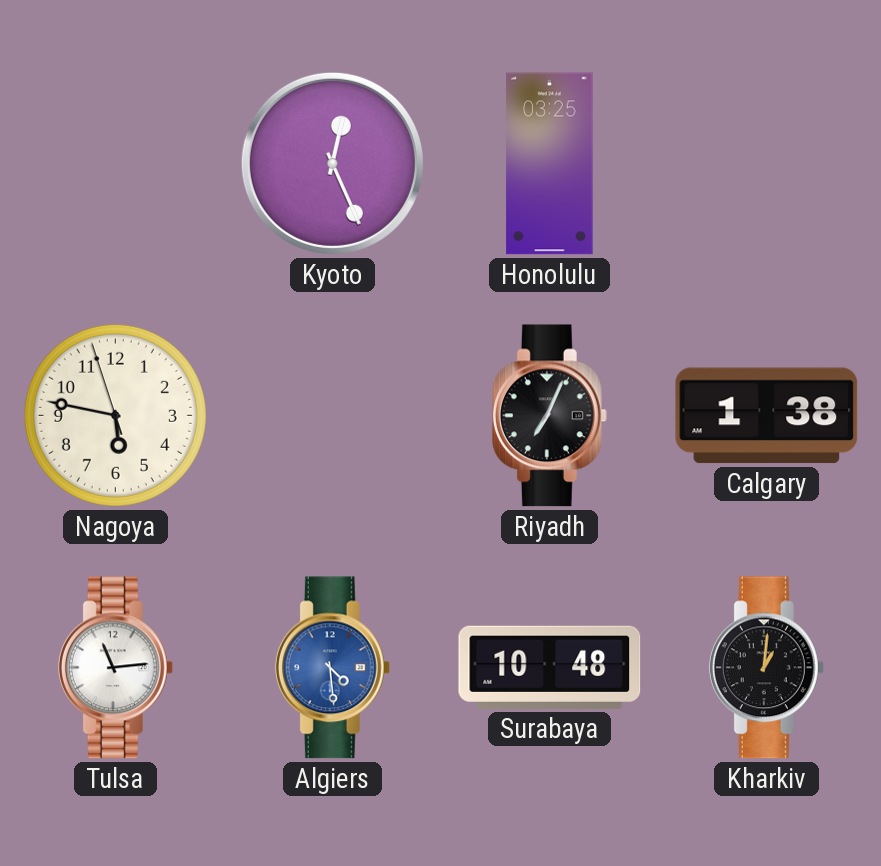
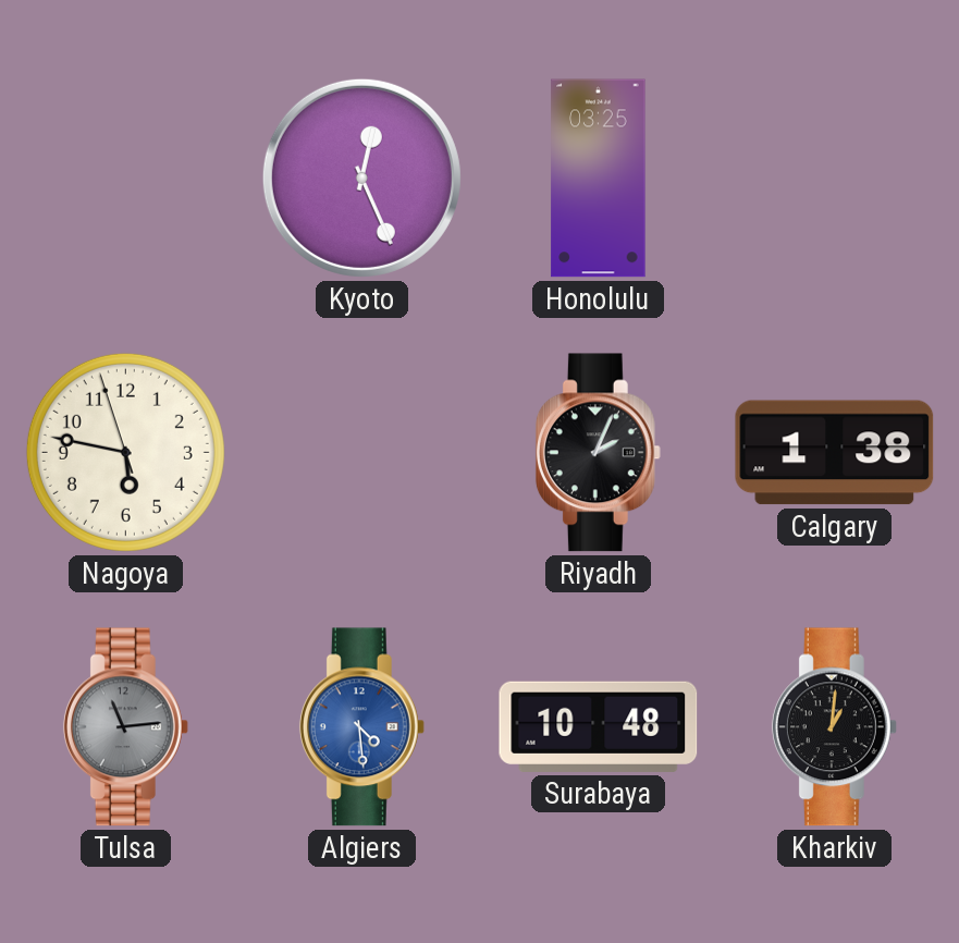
Riyadh: 7:04 -> 2:04
Tulsa dial: white -> grey
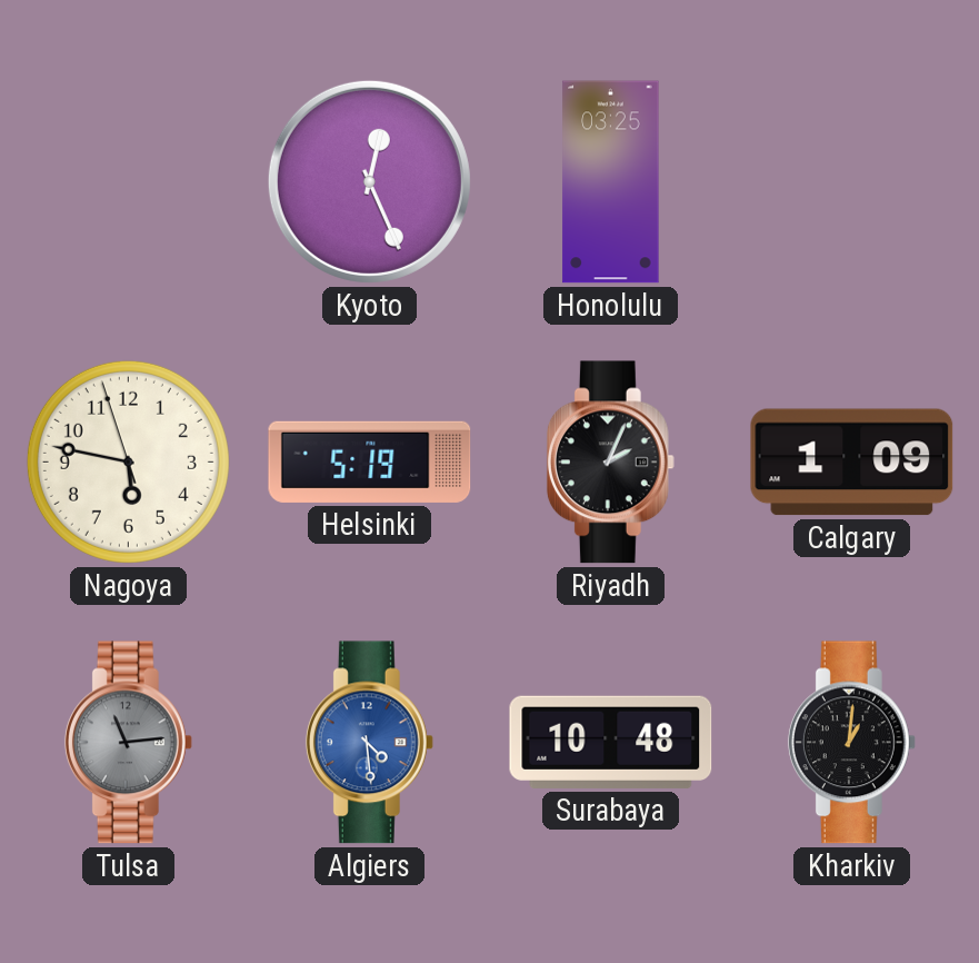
Helsinki: none -> 5:19
Calgary: 1:38 -> 1:09
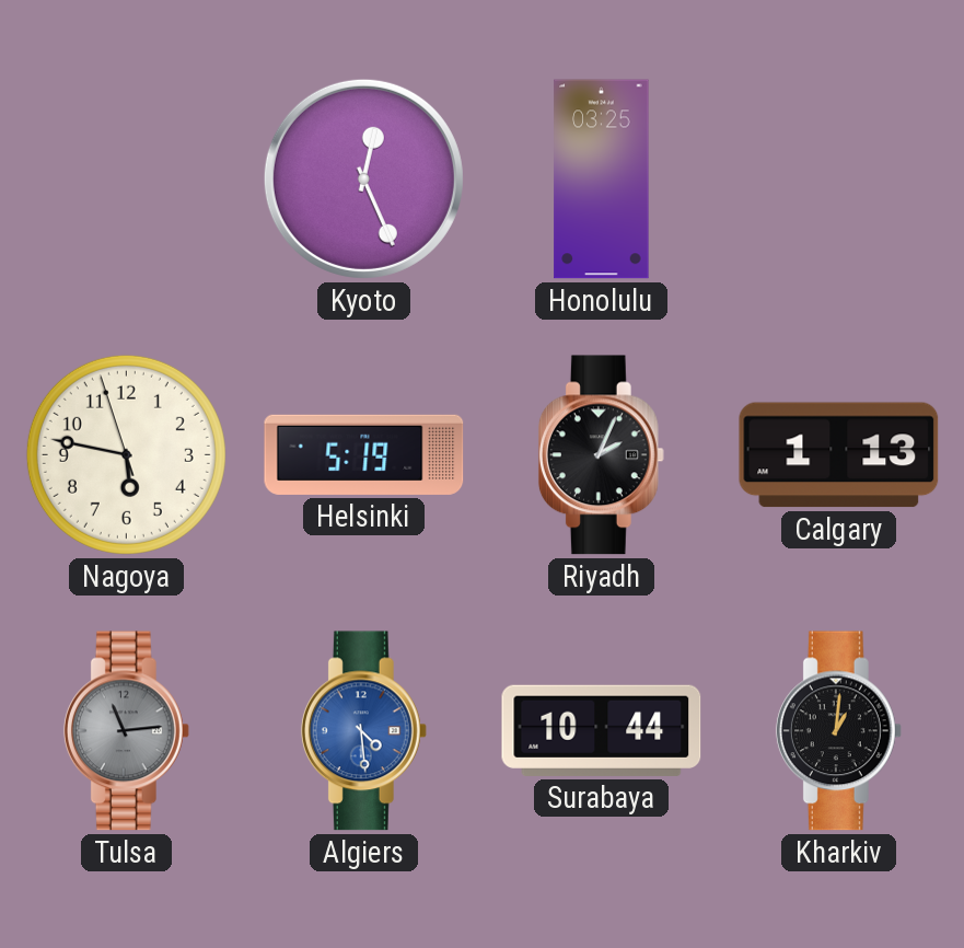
Calgary: 1:09 -> 1:13
Surabaya: 10:48 -> 10:44
